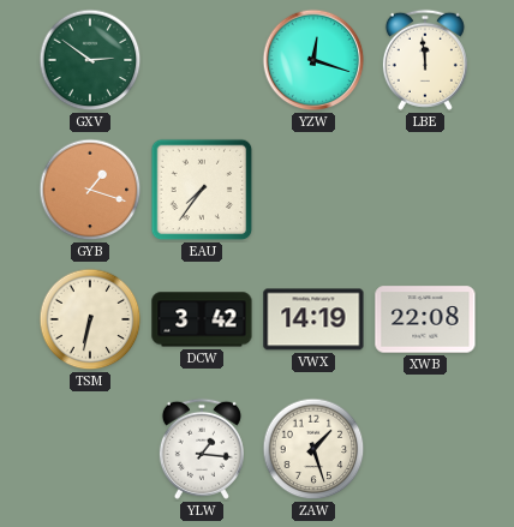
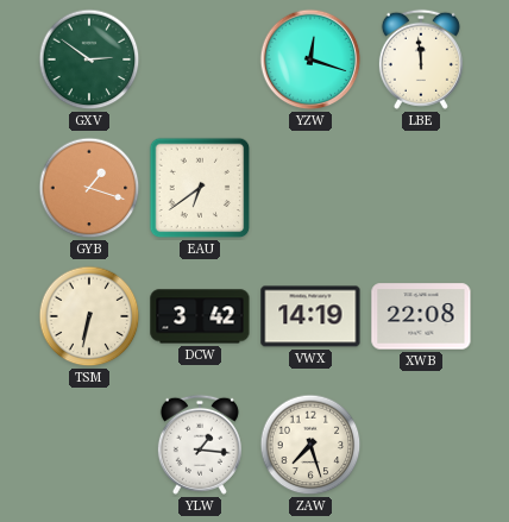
EAU: 7:36 -> 6:39
ZAW: 1:27 -> 7:27
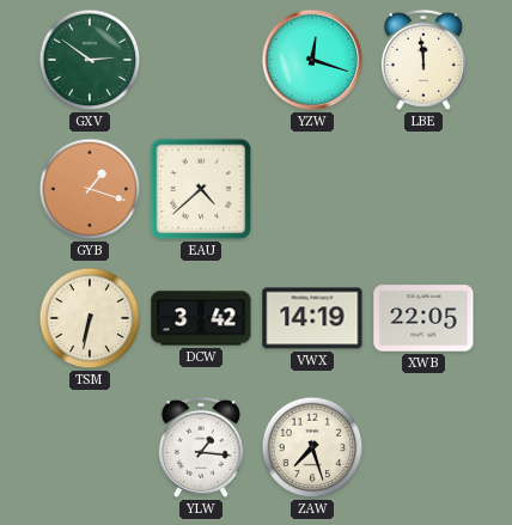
EAU: 6:39 -> 4:38
XWB: 22:08 -> 22:05
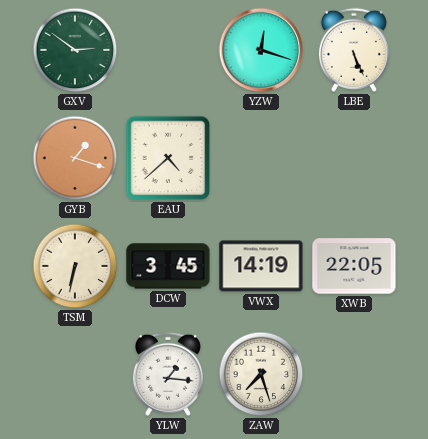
LBE: 11:59 -> 5:26
DCW: 3:42 -> 3:45
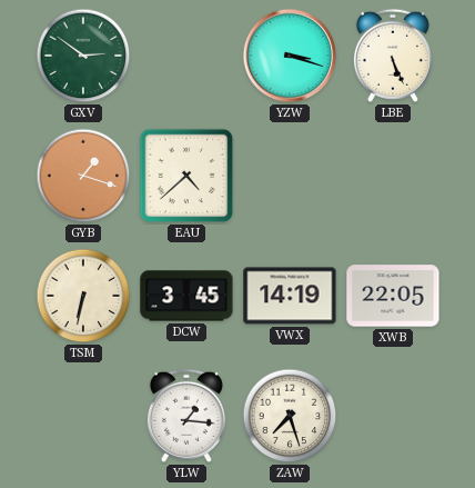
YZW: 12:18 -> 3:18
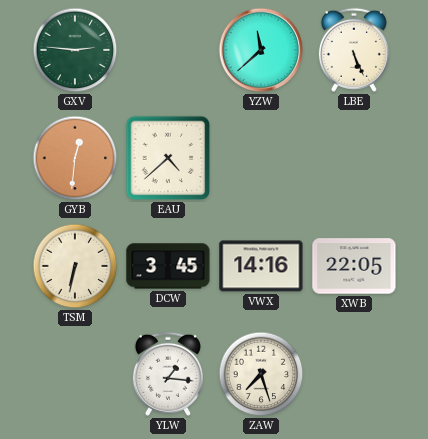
GXV: 2:51 -> 2:46
YZW: 3:18 -> 11:38
GYB: 1:18 -> 12:31
VWX: 14:19 -> 14:16
